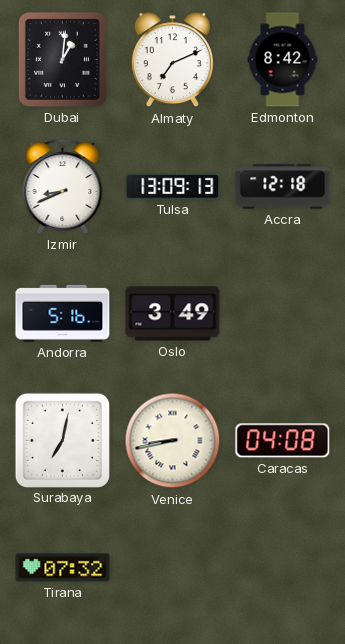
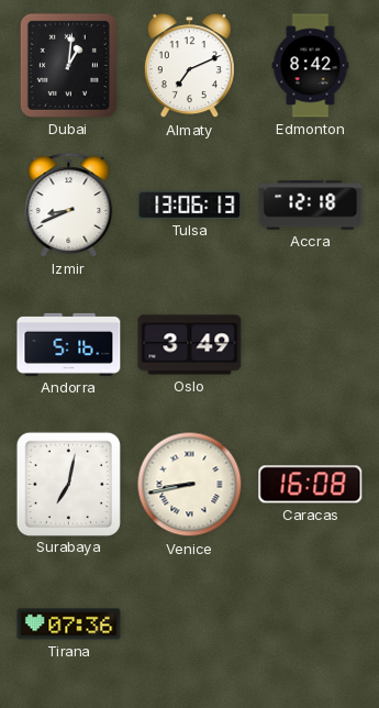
Tulsa: 13:09 -> 13:06
Caracas: 04:08 -> 16:08
Tirana: 07:32 -> 07:36
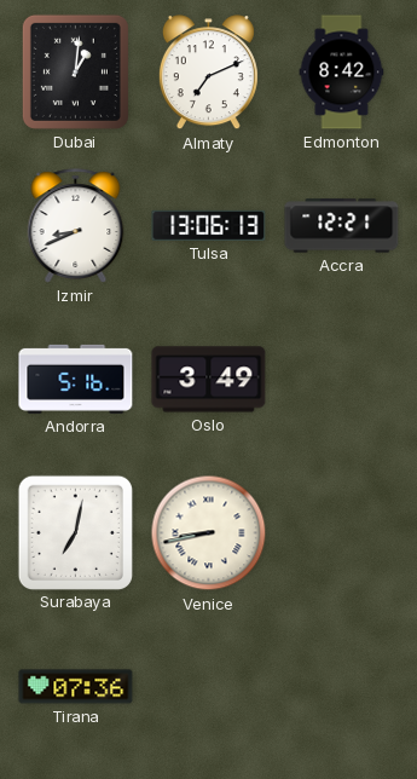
Accra: 12:18 -> 12:21
Caracas: 16:08 -> none
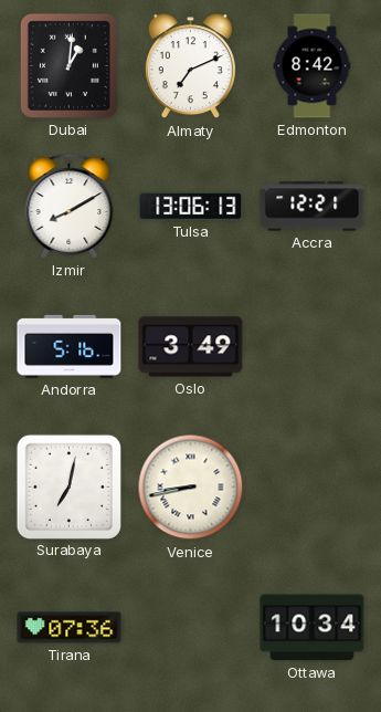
Izmir: 8:41 -> 8:10
Ottawa: none -> 10:34
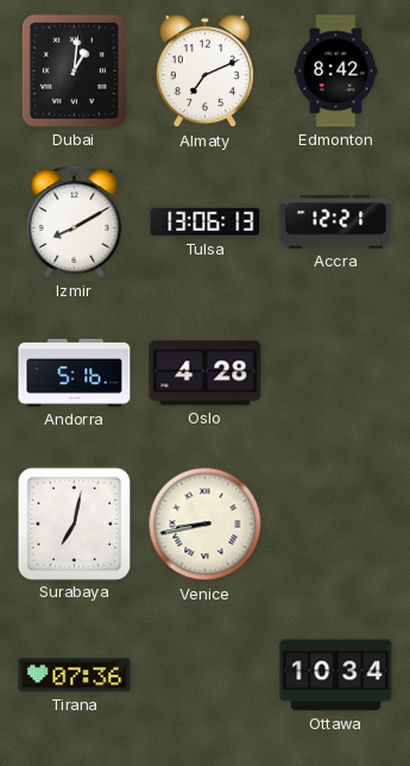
Oslo: 3:49 -> 4:28
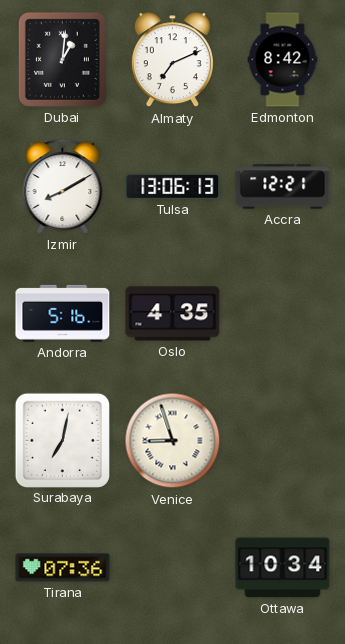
Oslo: 4:28 -> 4:35
Venice: 8:43 -> 8:57
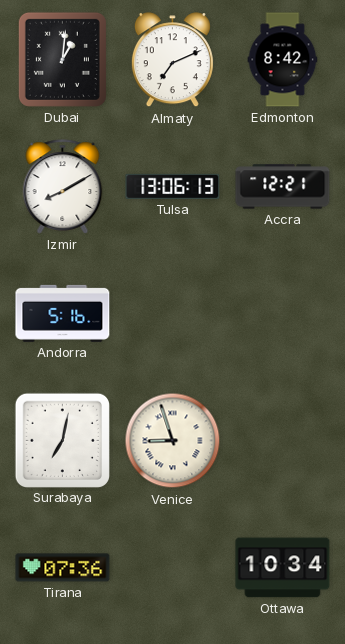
Oslo: 4:35 -> none
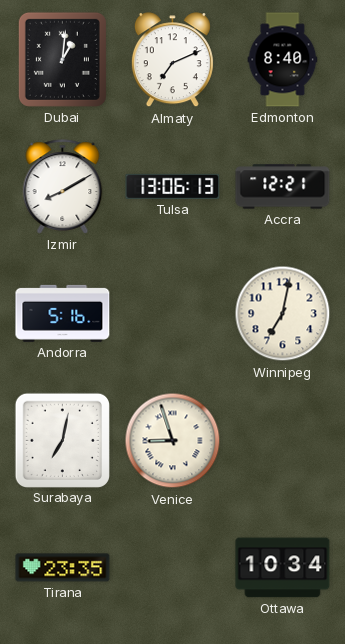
Edmonton: 8:42 -> 8:40
Winnipeg: none -> 7:02
Tirana: 07:36 -> 23:35
